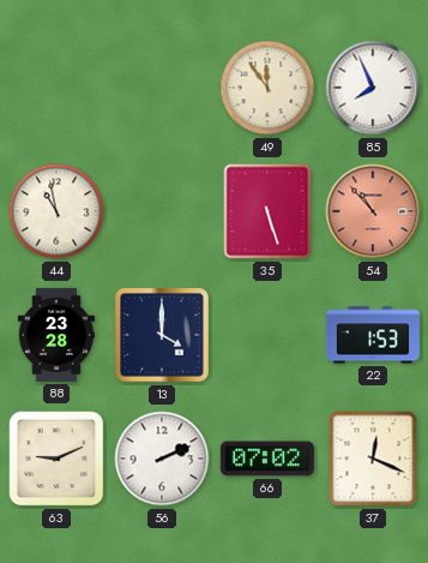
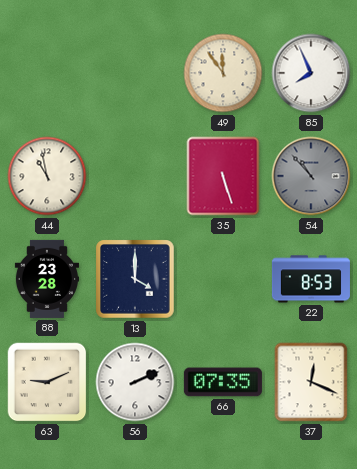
54 dial: salmon -> grey
22: 1:53 -> 8:53
66: 07:02 -> 07:35
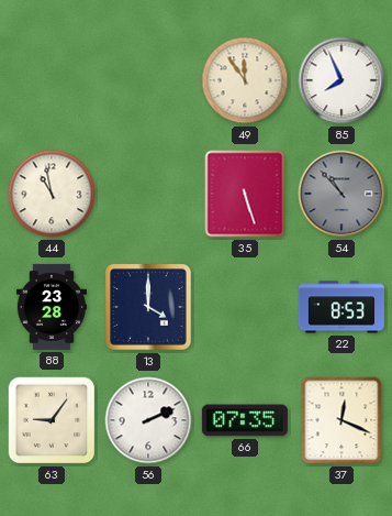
63: 9:11 -> 9:06
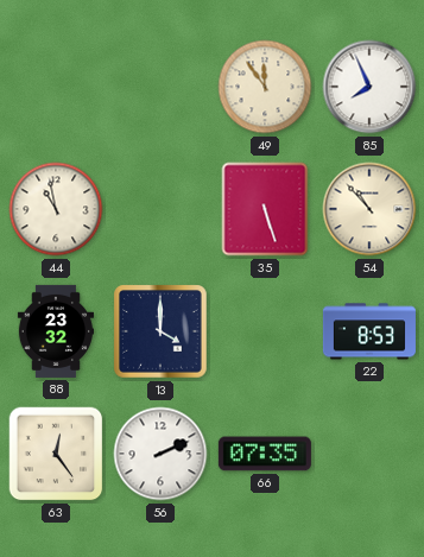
54 dial: grey -> cream
88: 23:28 -> 23:32
63: 9:06 -> 12:24
37: 12:19 -> none
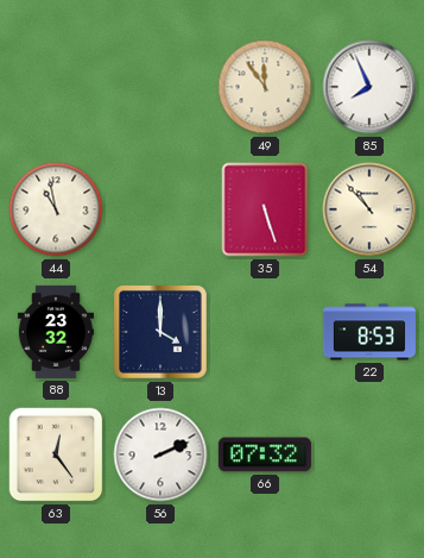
66: 07:35 -> 07:32
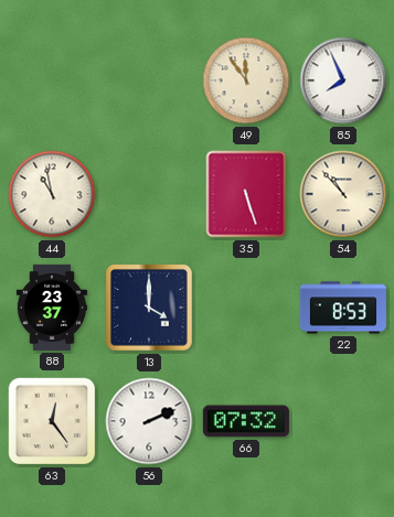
88: 23:32 -> 23:37
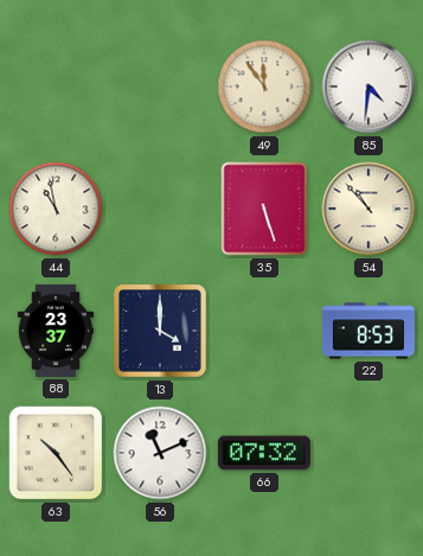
85: 7:56 -> 4:31
63: 12:24 -> 10:24
56: 2:11 -> 11:11
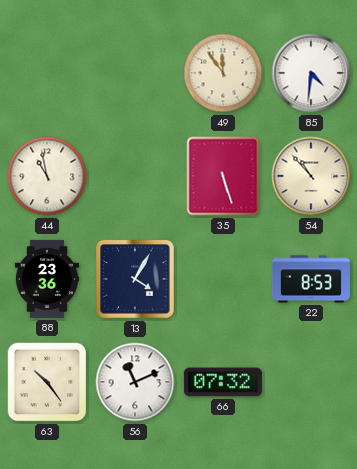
88: 23:37 -> 23:36
13: 4:00 -> 4:05
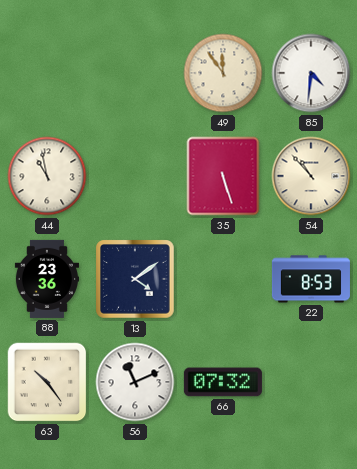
13: 4:05 -> 4:09
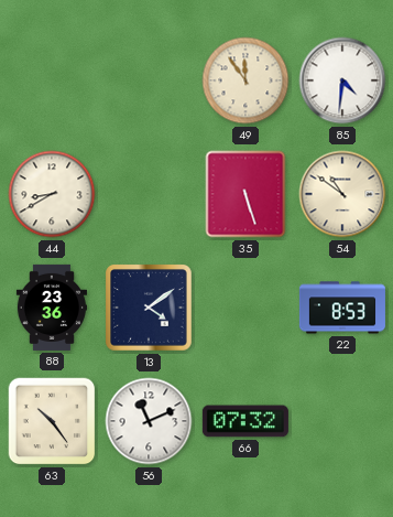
44: 10:58 -> 8:40
54: 10:53 -> 10:51
